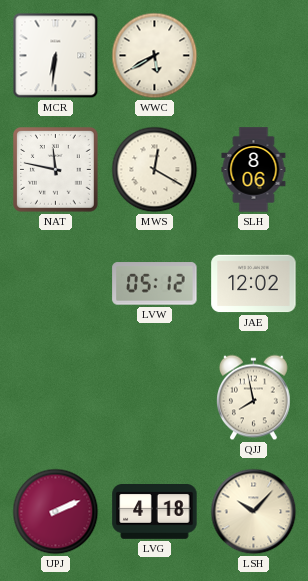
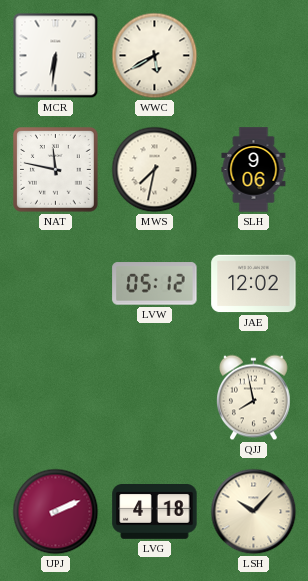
MWS: 12:20 -> 7:32
SLH: 8:06 -> 9:06
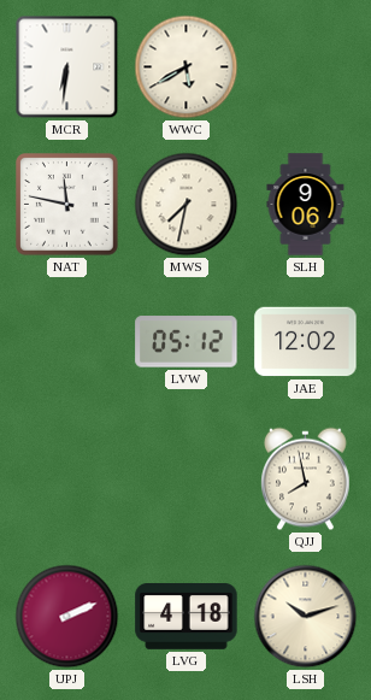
LSH: 10:07 -> 10:12
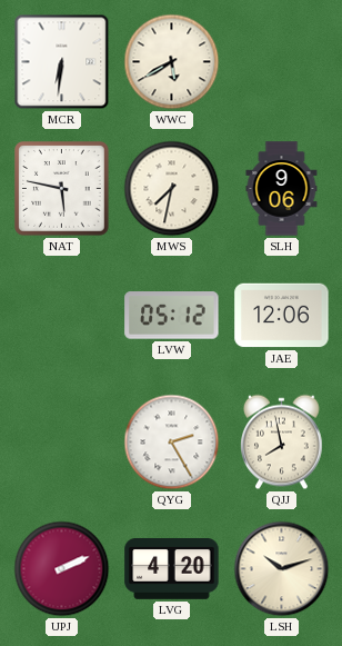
NAT: 11:47 -> 5:47
JAE: 12:02 -> 12:06
QYG: none -> 2:25
LVG: 4:18 -> 4:20
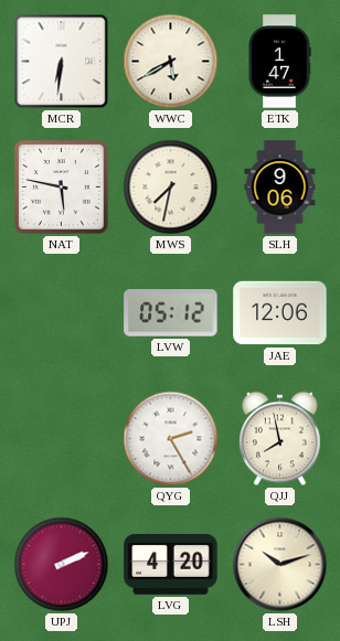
ETK: none -> 1:47
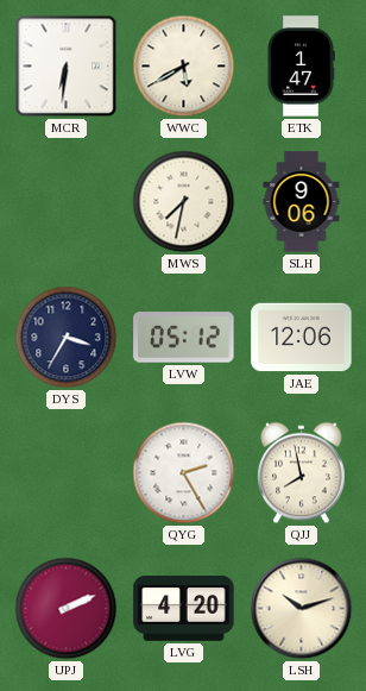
NAT: 5:47 -> none
DYS: none -> 3:35
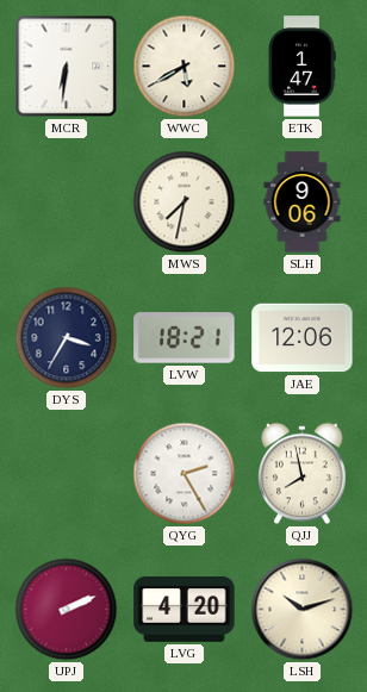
LVW: 05:12 -> 18:21
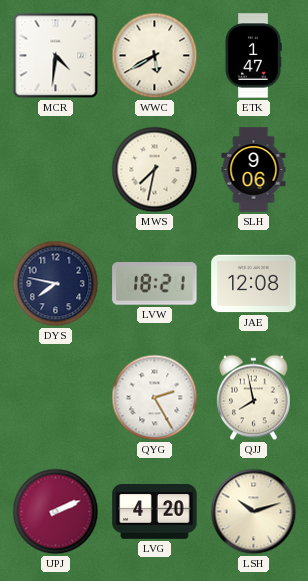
MCR: 6:31 -> 4:31
DYS: 3:35 -> 7:47
JAE: 12:06 -> 12:08
